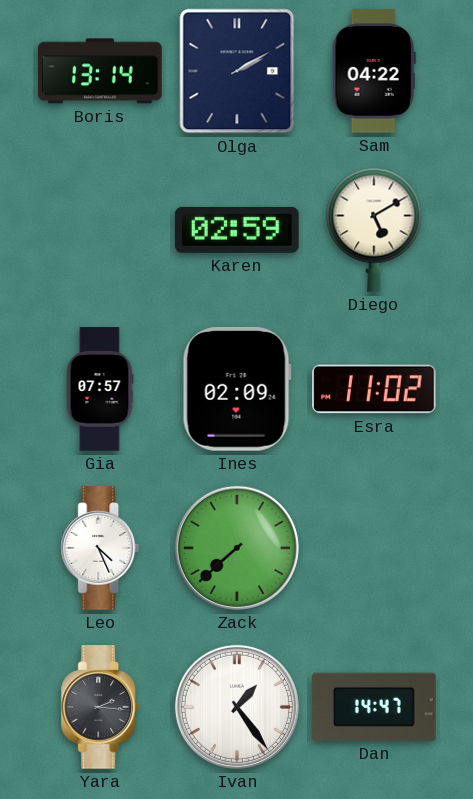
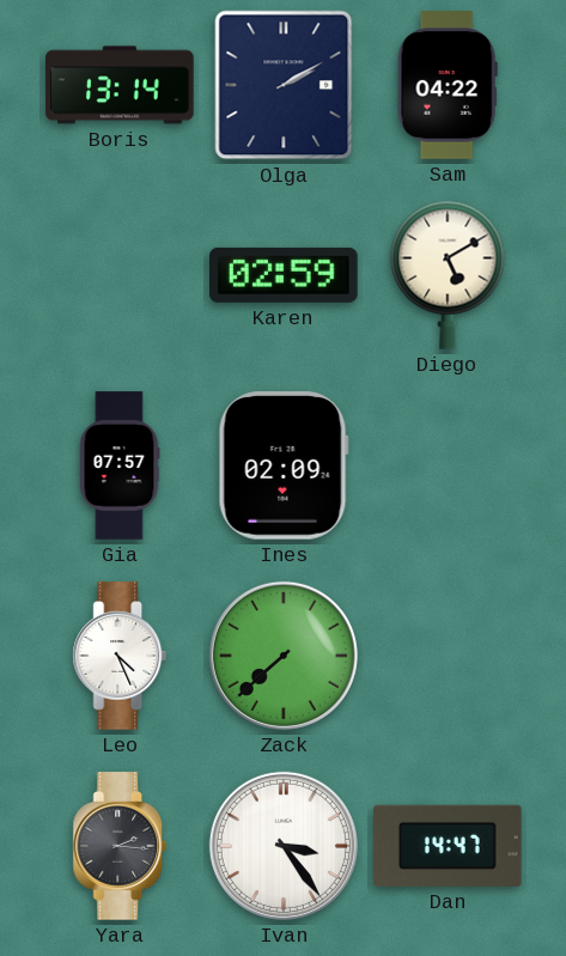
Esra: 11:02 -> none
Ivan: 1:24 -> 3:24
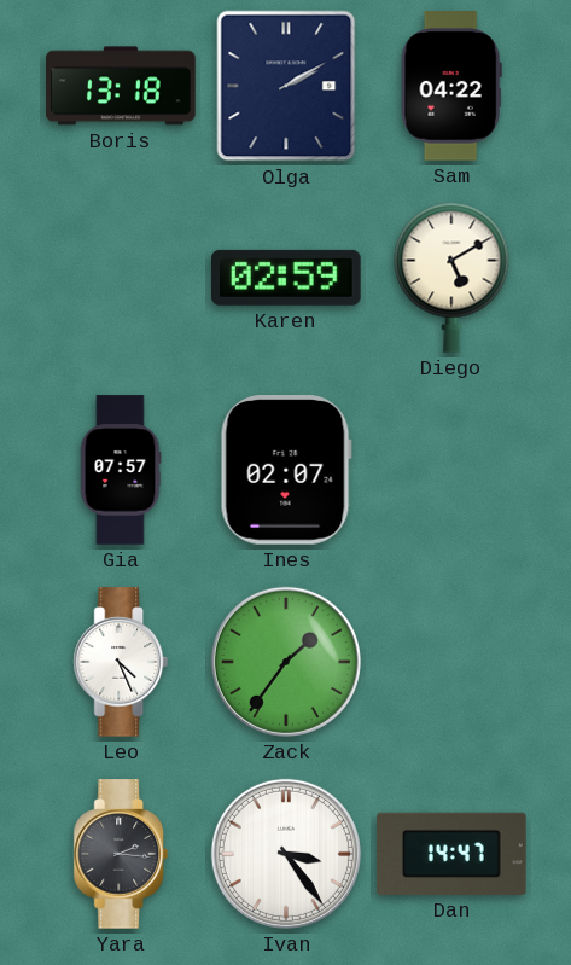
Boris: 13:14 -> 13:18
Ines: 02:09 -> 02:07
Zack: 7:38 -> 1:36
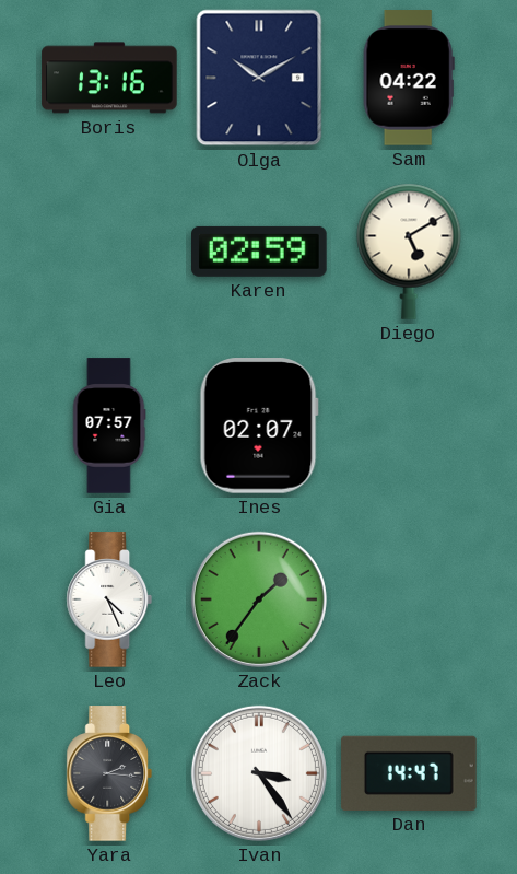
Boris: 13:18 -> 13:16
Olga: 2:10 -> 10:10
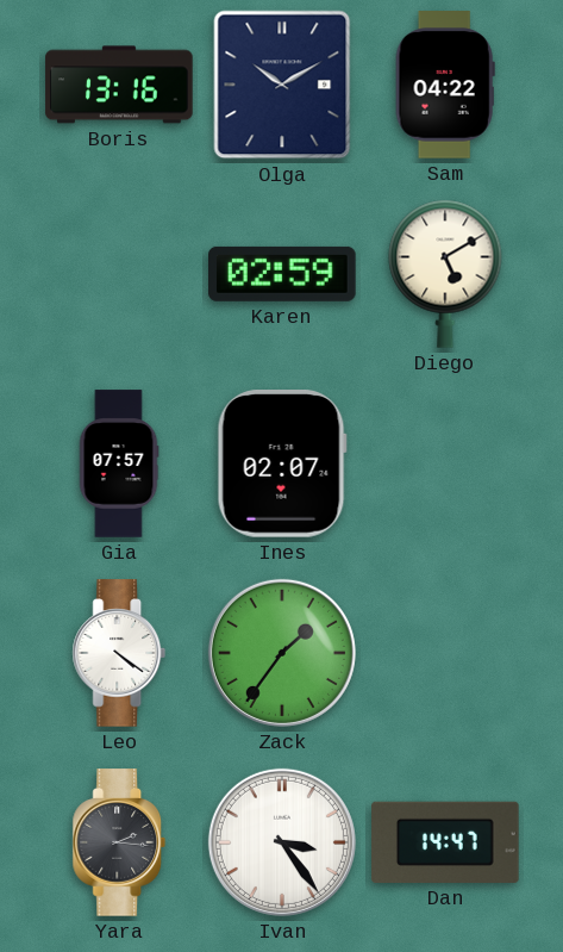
Leo: 4:26 -> 4:21
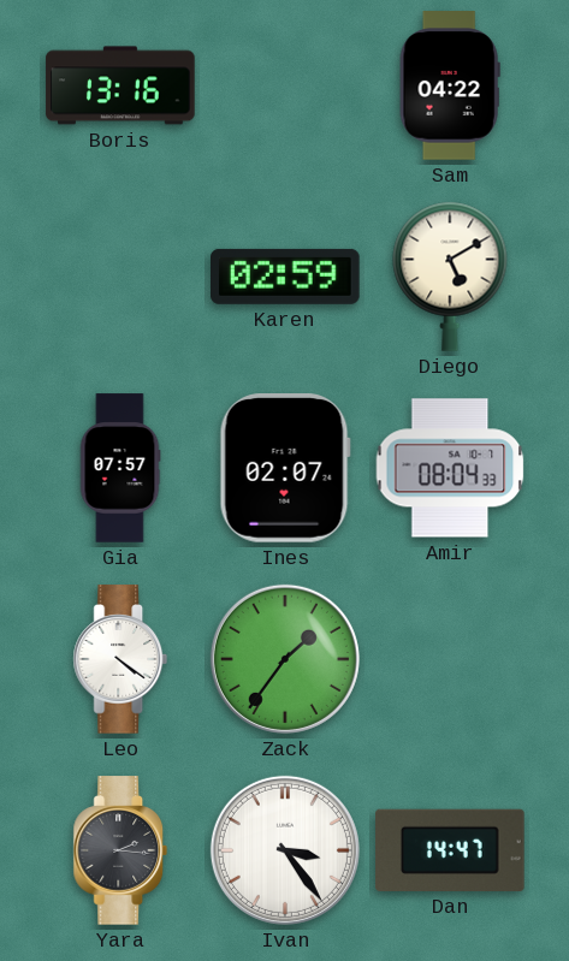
Olga: 10:10 -> none
Amir: none -> 08:04
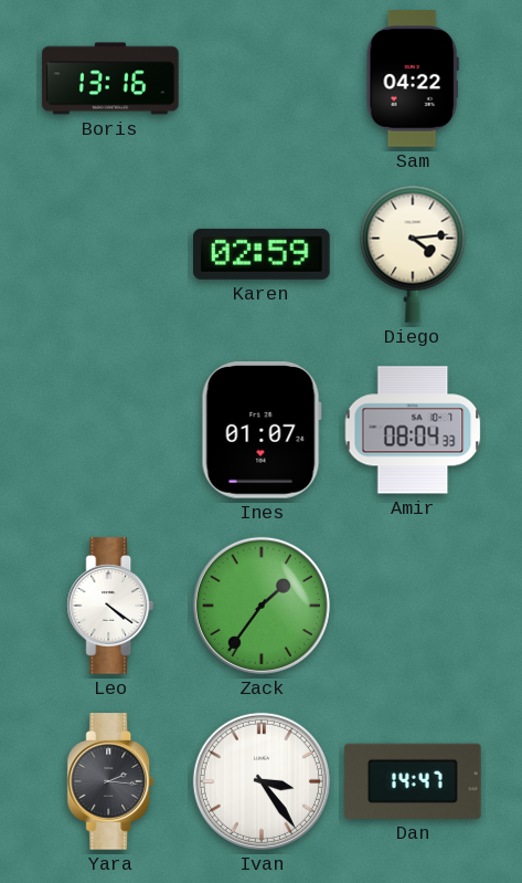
Diego: 5:10 -> 4:14
Gia: 07:57 -> none
Ines: 02:07 -> 01:07
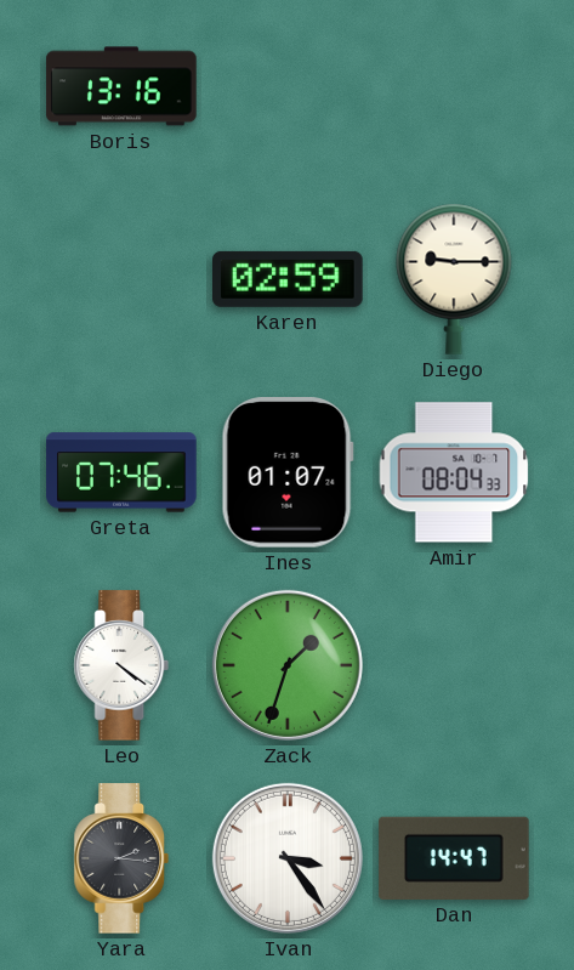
Sam: 04:22 -> none
Diego: 4:14 -> 9:15
Greta: none -> 07:46
Zack: 1:36 -> 1:33
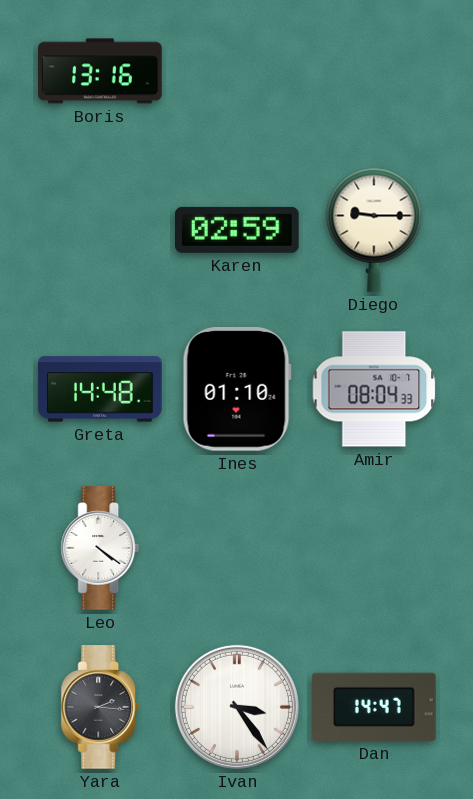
Greta: 07:46 -> 14:48
Ines: 01:07 -> 01:10
Zack: 1:33 -> none
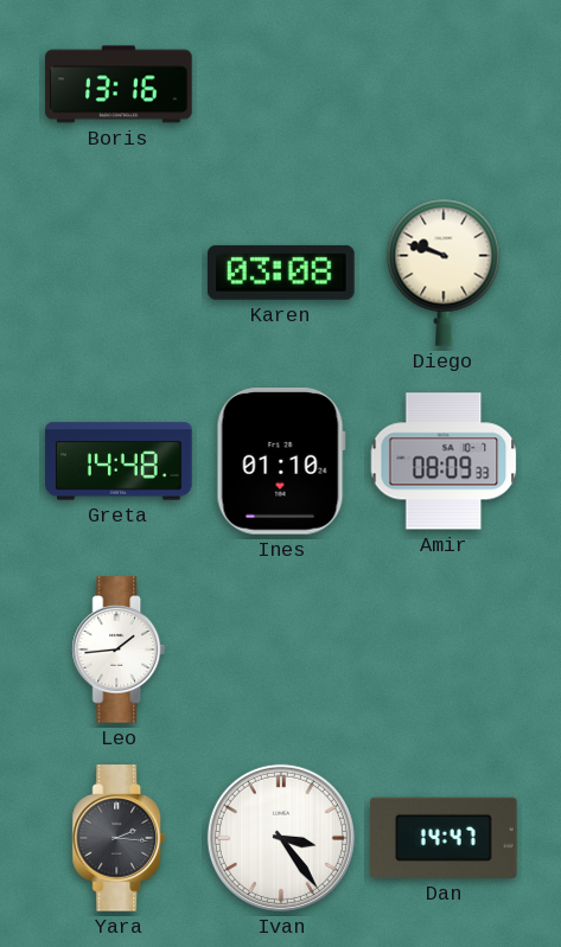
Karen: 02:59 -> 03:08
Diego: 9:15 -> 9:48
Amir: 08:04 -> 08:09
Leo: 4:21 -> 1:44
